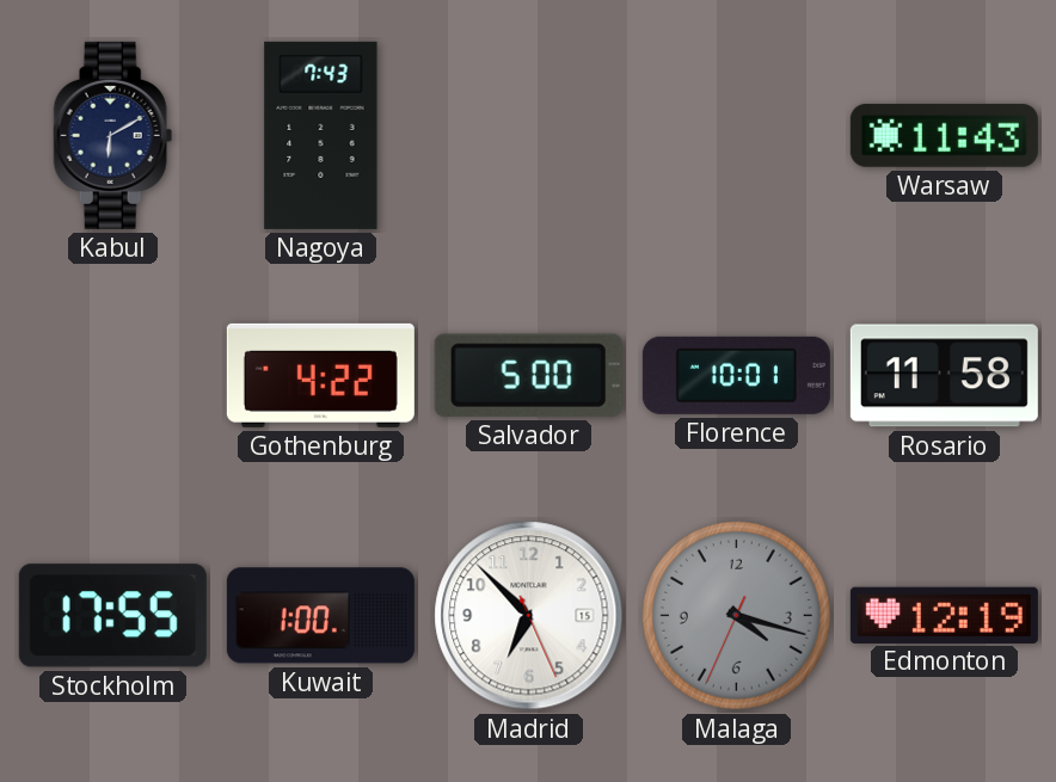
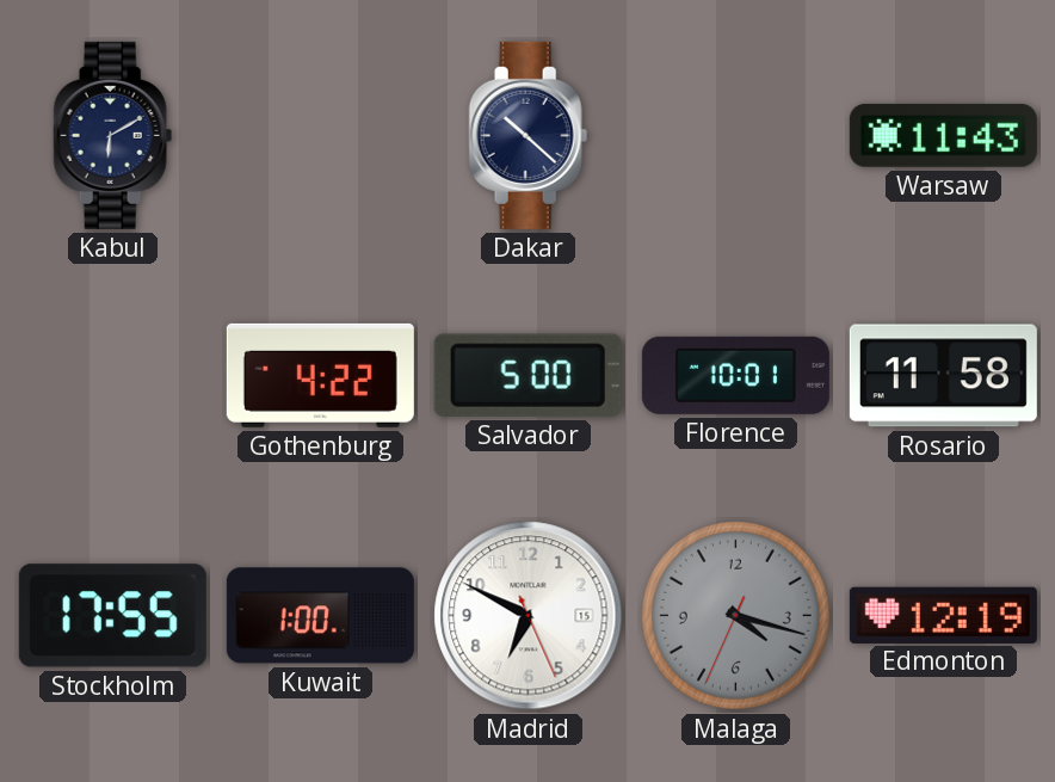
Nagoya: 7:43 -> none
Dakar: none -> 10:22
Madrid: 6:52 -> 6:49
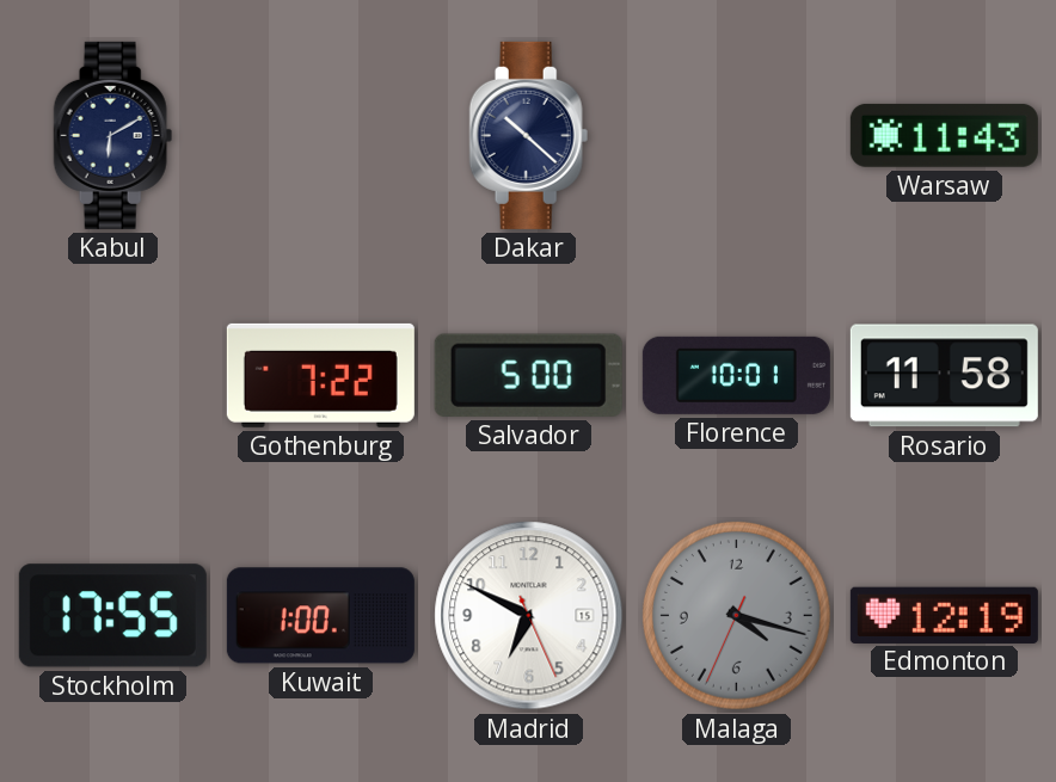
Gothenburg: 4:22 -> 7:22
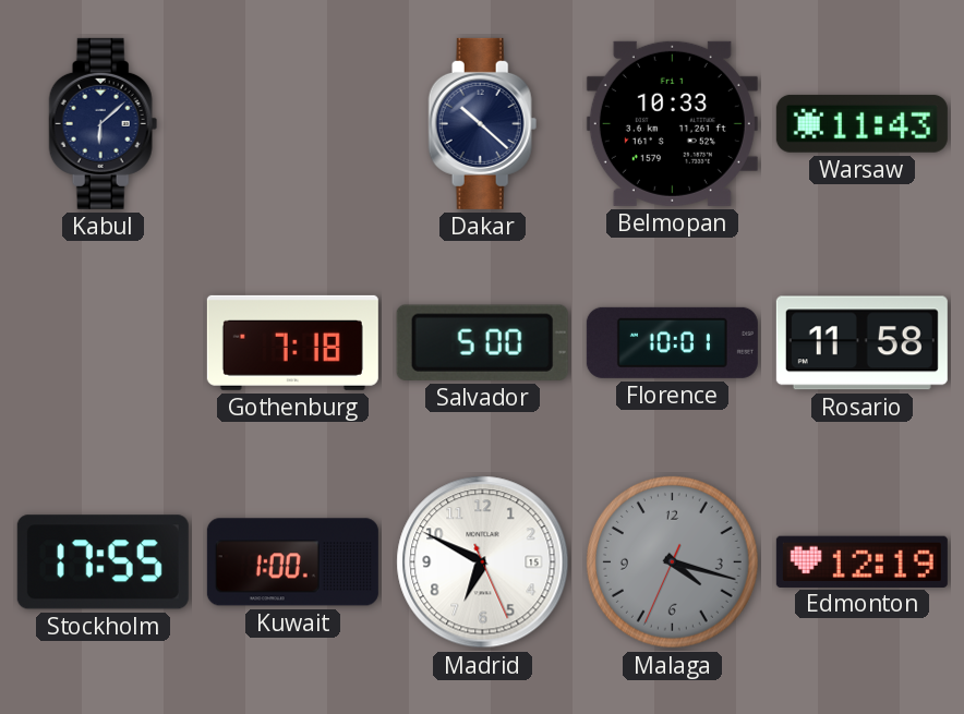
Kabul: 6:10 -> 6:08
Belmopan: none -> 10:33
Gothenburg: 7:22 -> 7:18
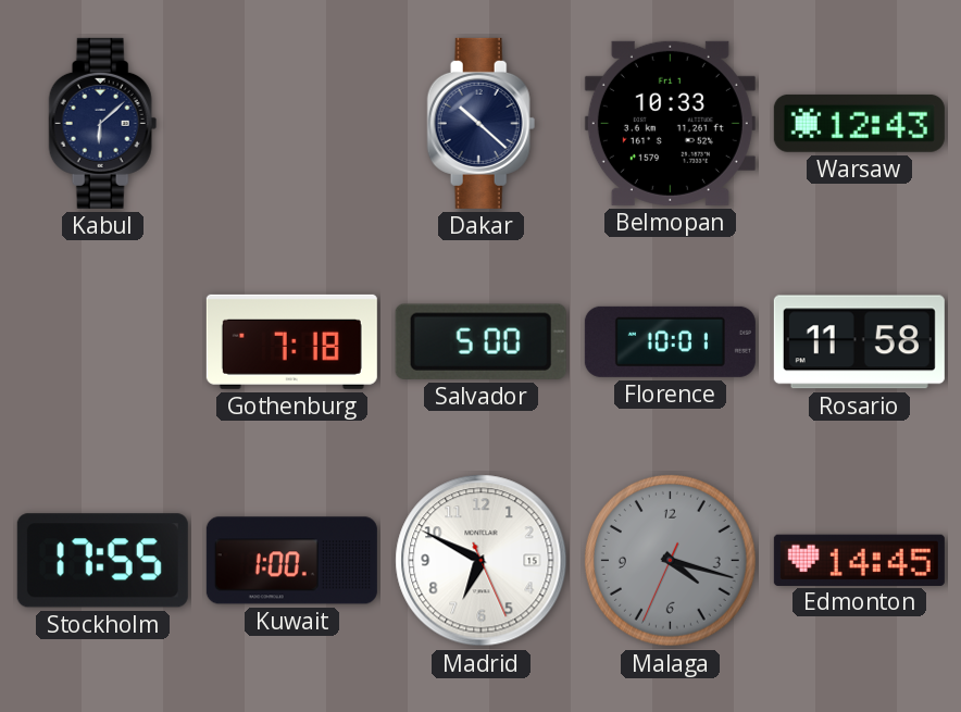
Warsaw: 11:43 -> 12:43
Edmonton: 12:19 -> 14:45
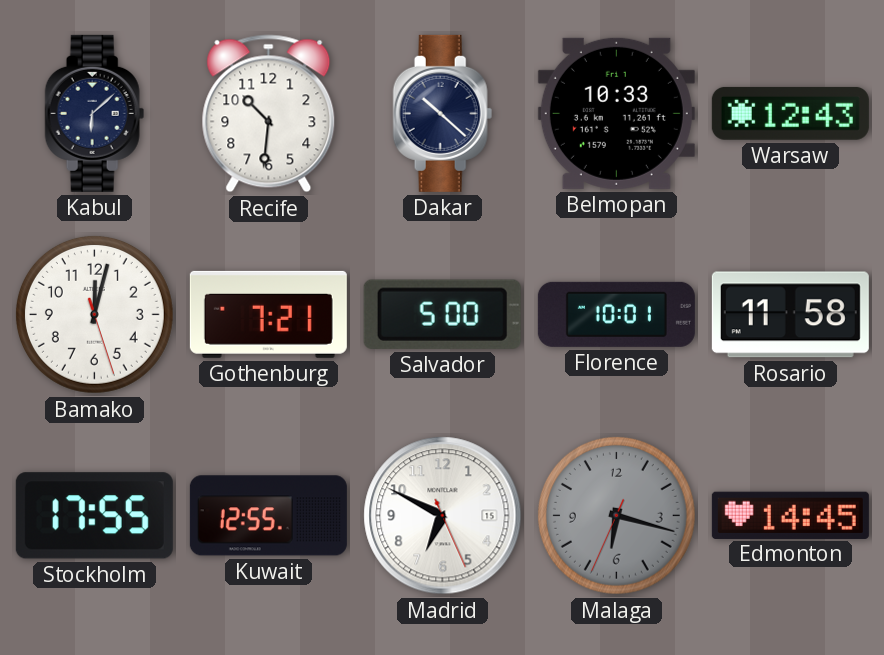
Recife: none -> 10:31
Bamako: none -> 12:02
Gothenburg: 7:18 -> 7:21
Kuwait: 1:00 -> 12:55
Malaga: 4:17 -> 6:17
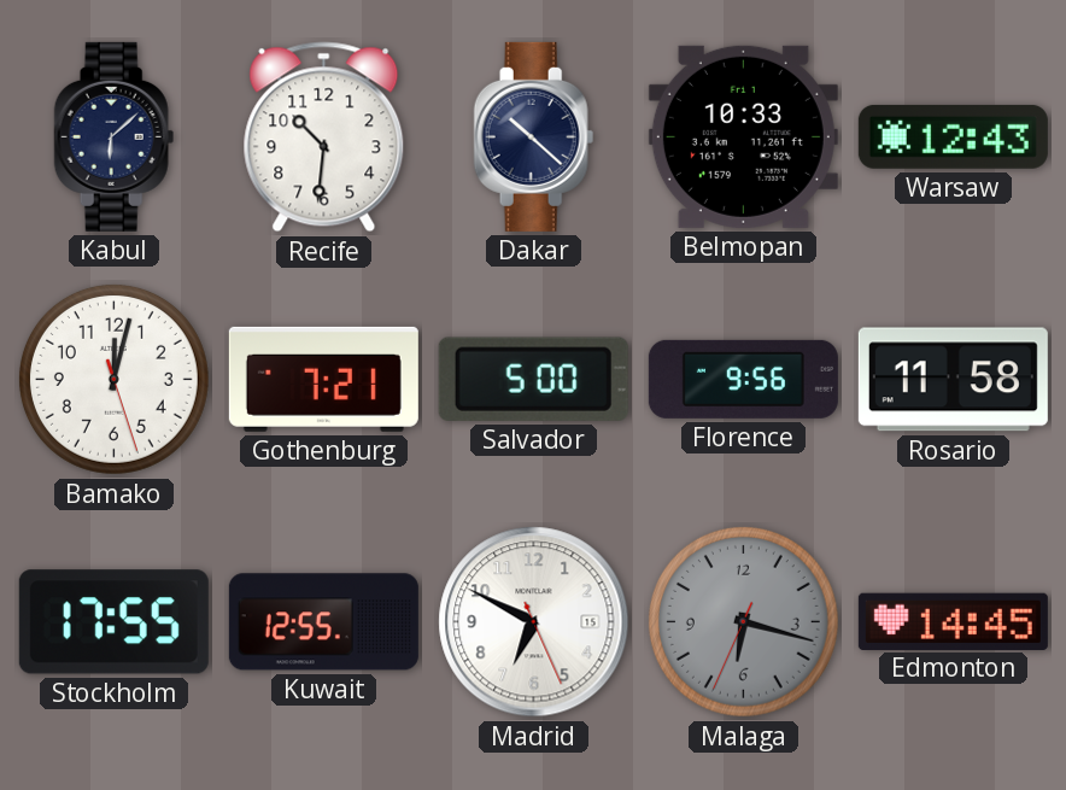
Florence: 10:01 -> 9:56
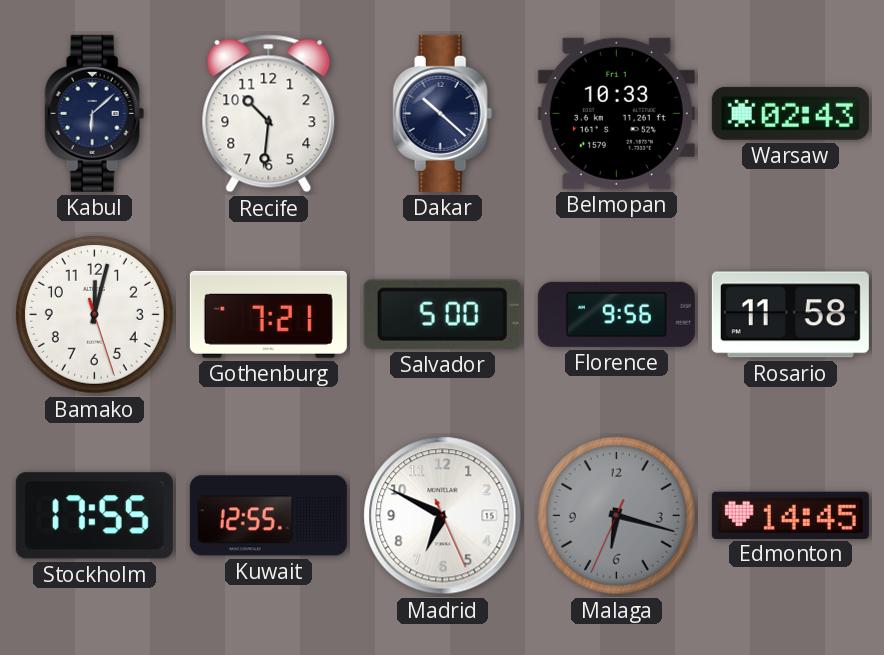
Warsaw: 12:43 -> 02:43
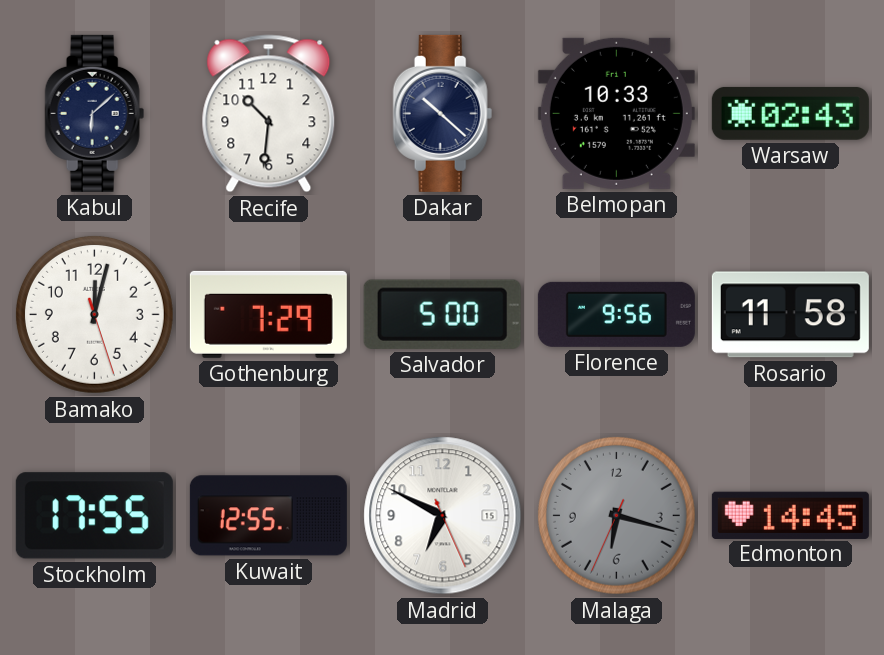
Gothenburg: 7:21 -> 7:29
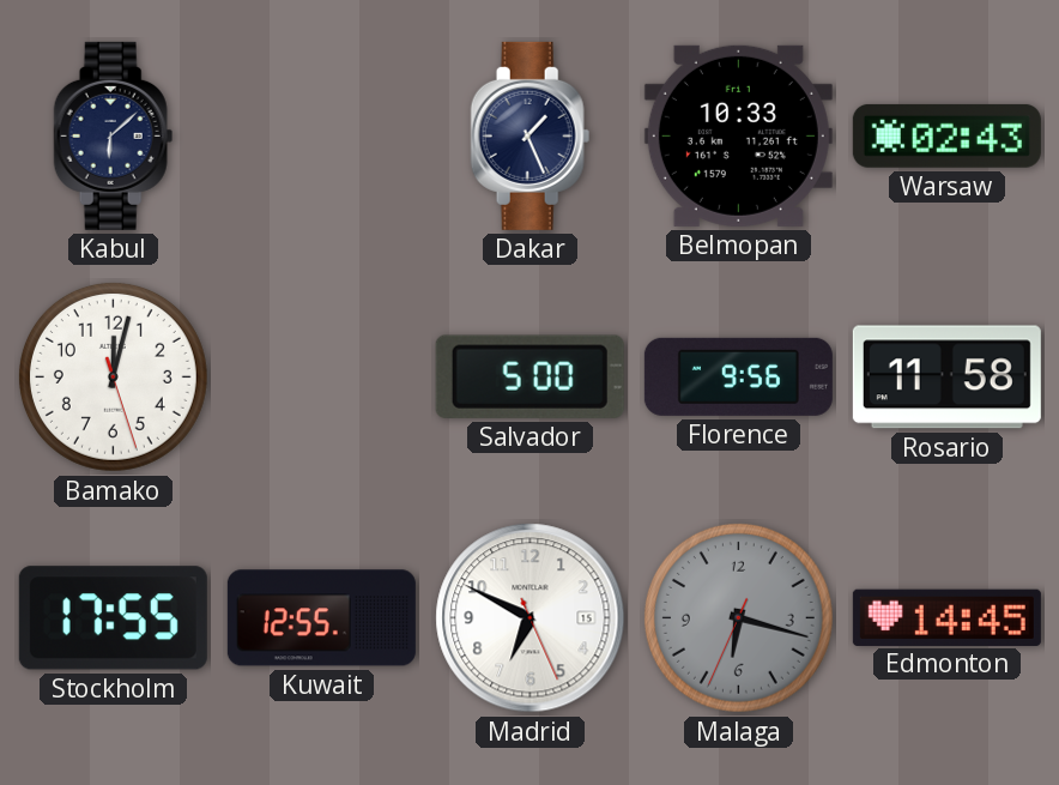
Recife: 10:31 -> none
Dakar: 10:22 -> 1:26
Gothenburg: 7:29 -> none
